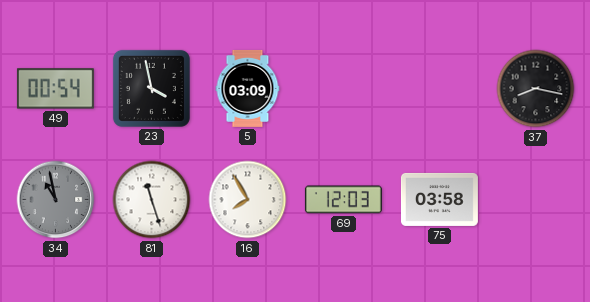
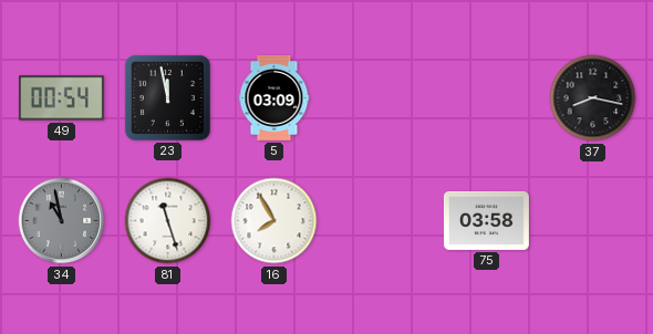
23: 3:58 -> 11:58
69: 12:03 -> none
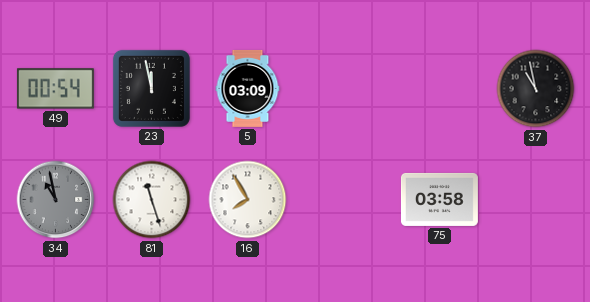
37: 8:17 -> 10:58
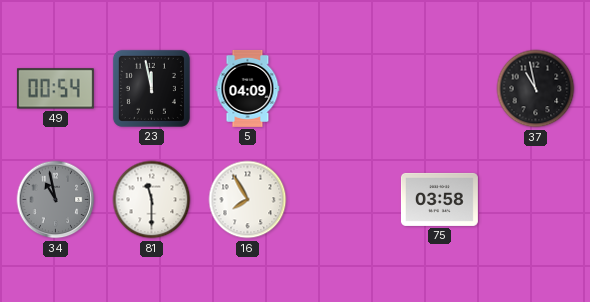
5: 03:09 -> 04:09
81: 11:27 -> 11:30
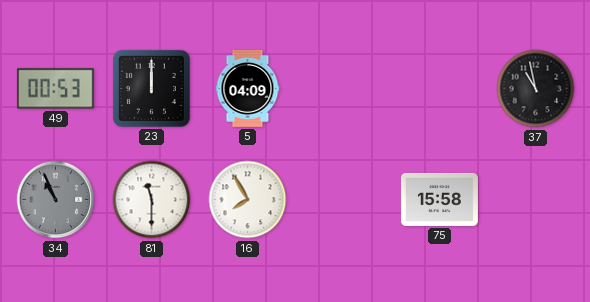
49: 00:54 -> 00:53
23: 11:58 -> 12:00
34: 10:58 -> 10:56
75: 03:58 -> 15:58
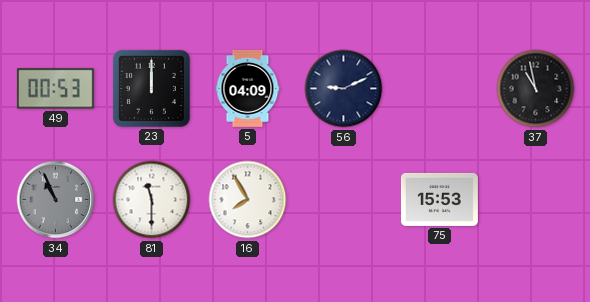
56: none -> 9:11
75: 15:58 -> 15:53
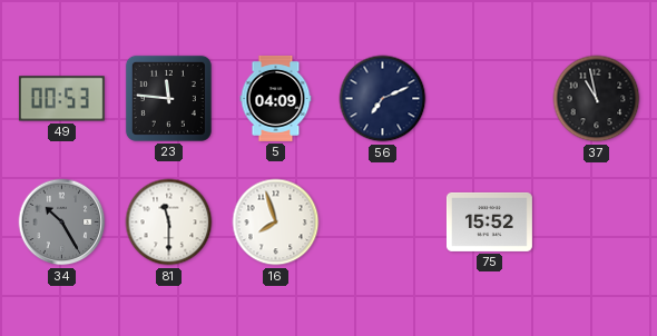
23: 12:00 -> 11:46
56: 9:11 -> 7:11
34: 10:56 -> 10:25
16: 7:55 -> 7:57
75: 15:53 -> 15:52
